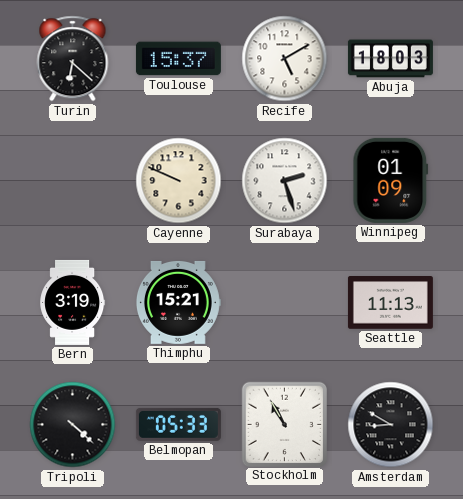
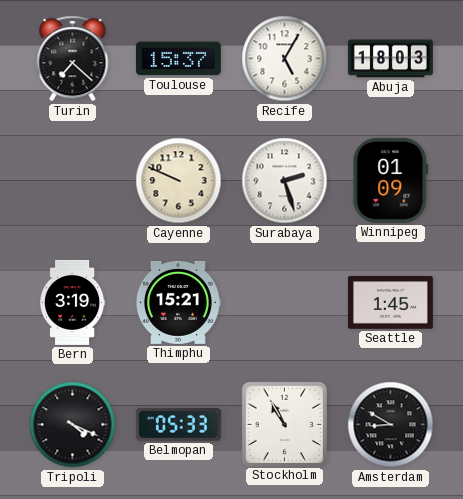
Turin: 6:22 -> 7:22
Recife: 5:10 -> 5:05
Seattle: 11:13 -> 1:45
Tripoli: 4:22 -> 4:19
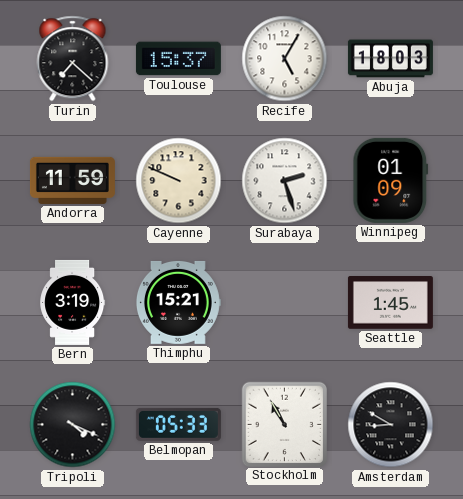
Andorra: none -> 11:59
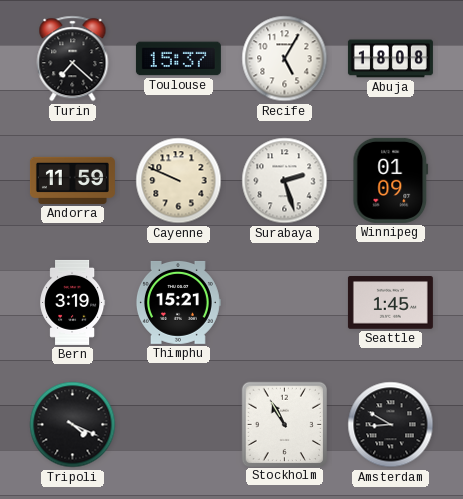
Abuja: 18:03 -> 18:08
Belmopan: 05:33 -> none
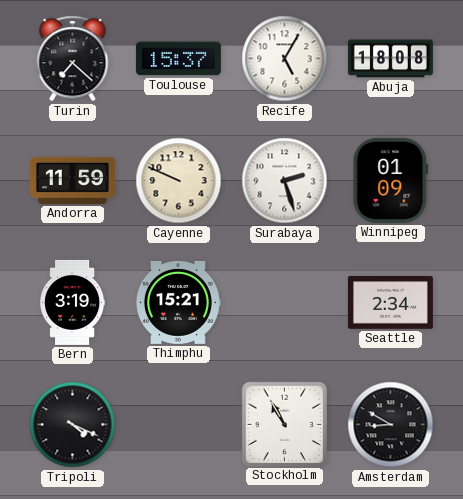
Seattle: 1:45 -> 2:34
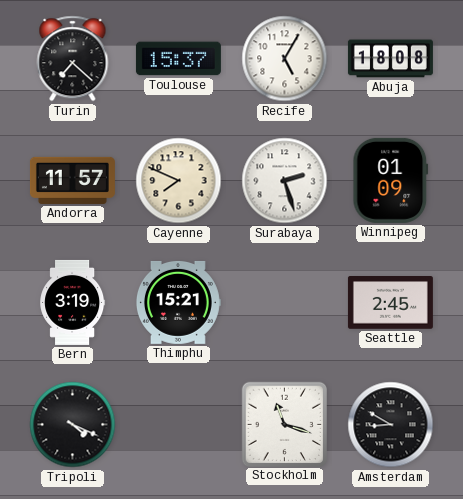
Andorra: 11:59 -> 11:57
Cayenne: 9:49 -> 7:49
Seattle: 2:34 -> 2:45
Stockholm: 10:55 -> 11:18
